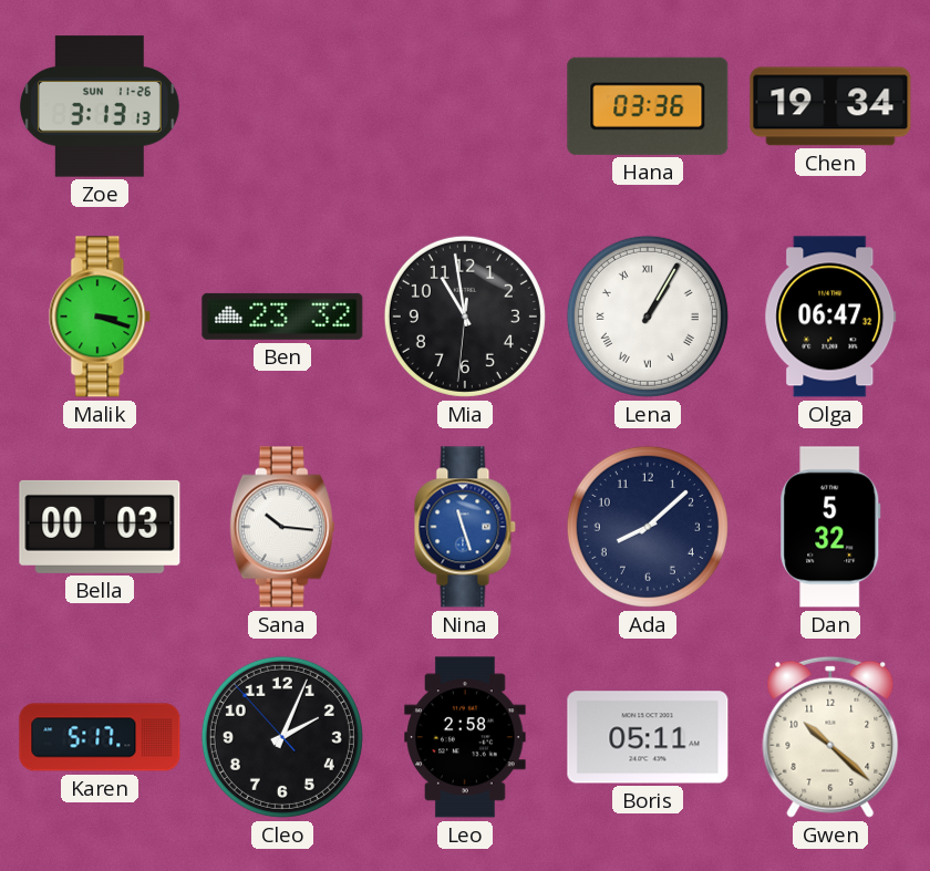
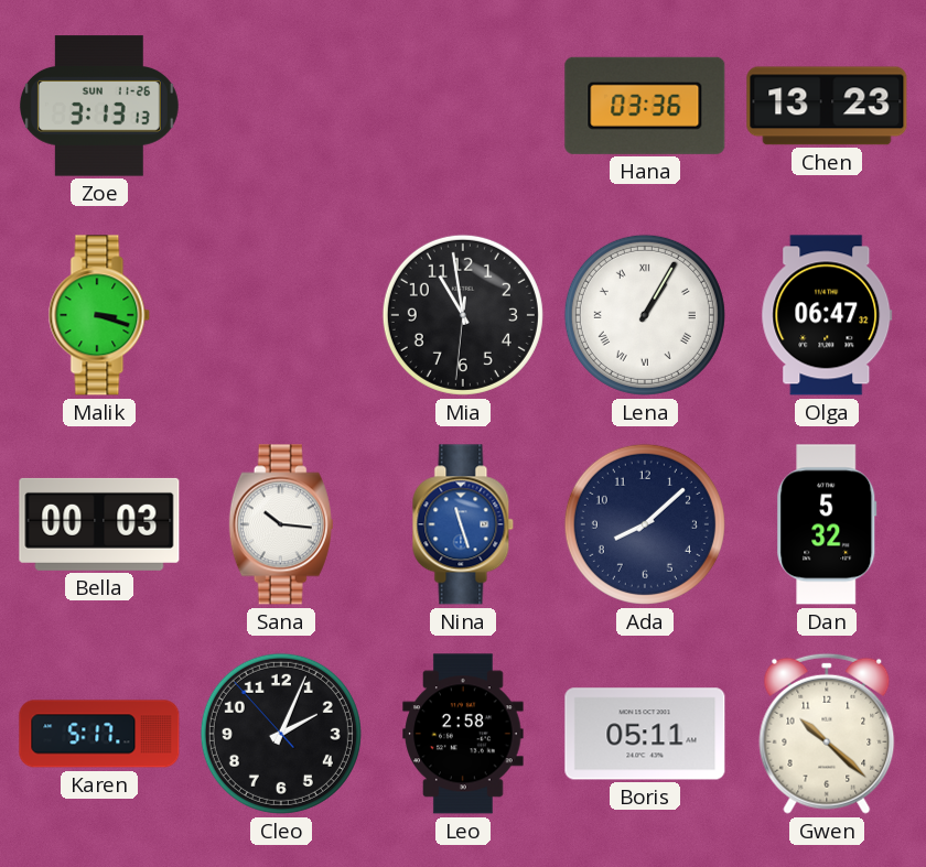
Chen: 19:34 -> 13:23
Ben: 23:32 -> none
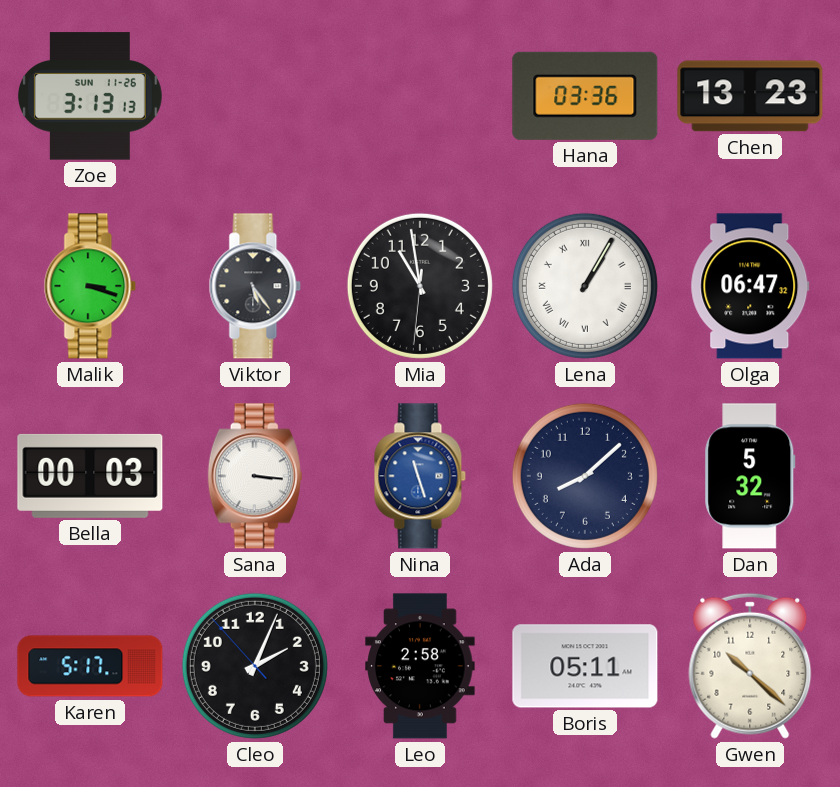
Viktor: none -> 5:24
Sana: 10:16 -> 3:16
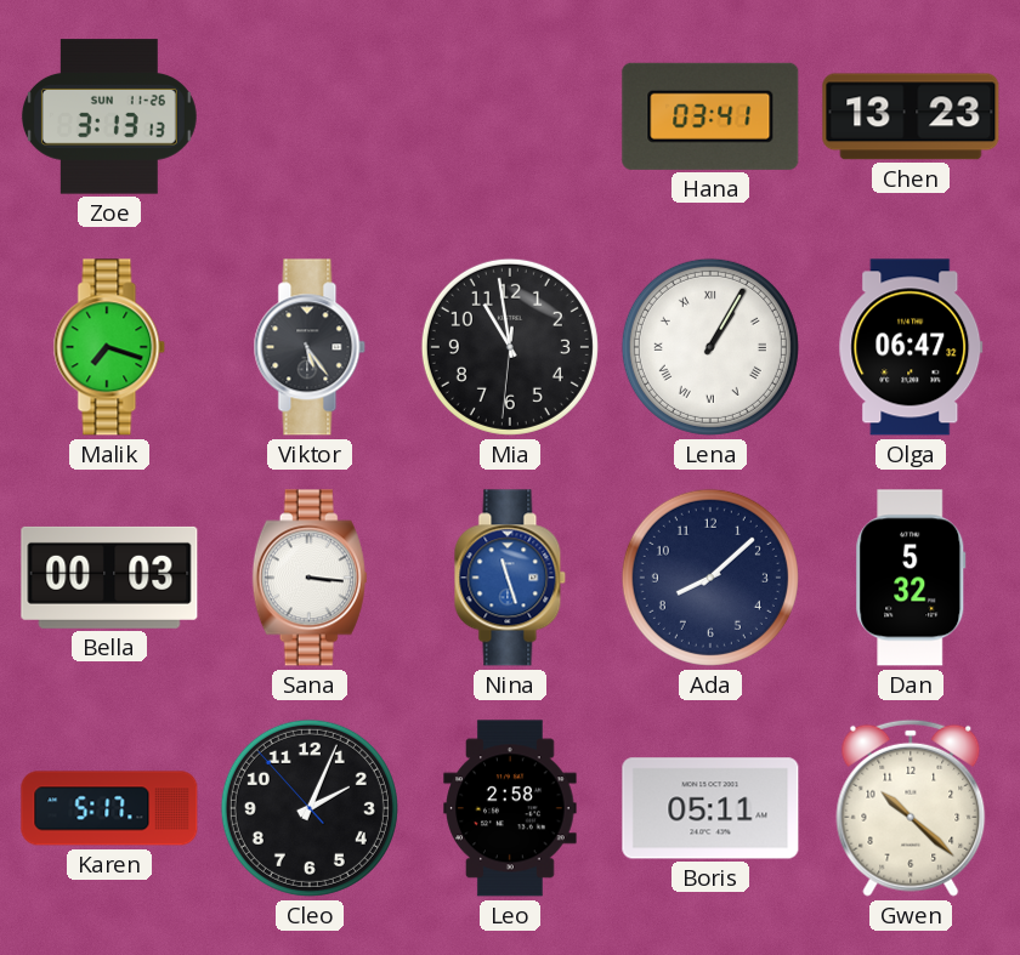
Hana: 03:36 -> 03:41
Malik: 3:18 -> 7:18
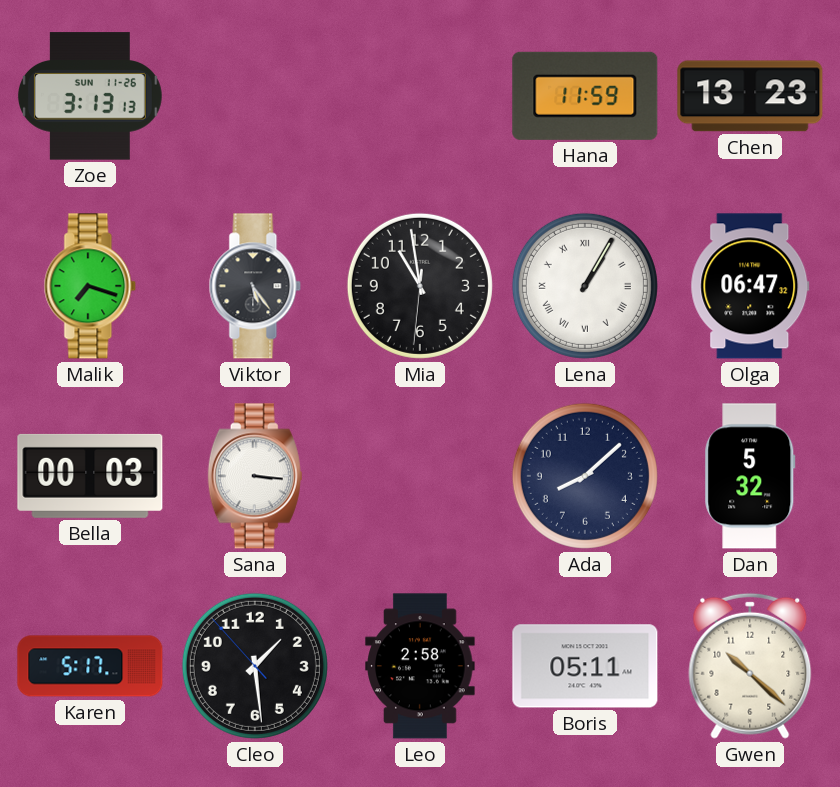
Hana: 03:41 -> 11:59
Nina: 11:27 -> none
Cleo: 2:03 -> 1:28
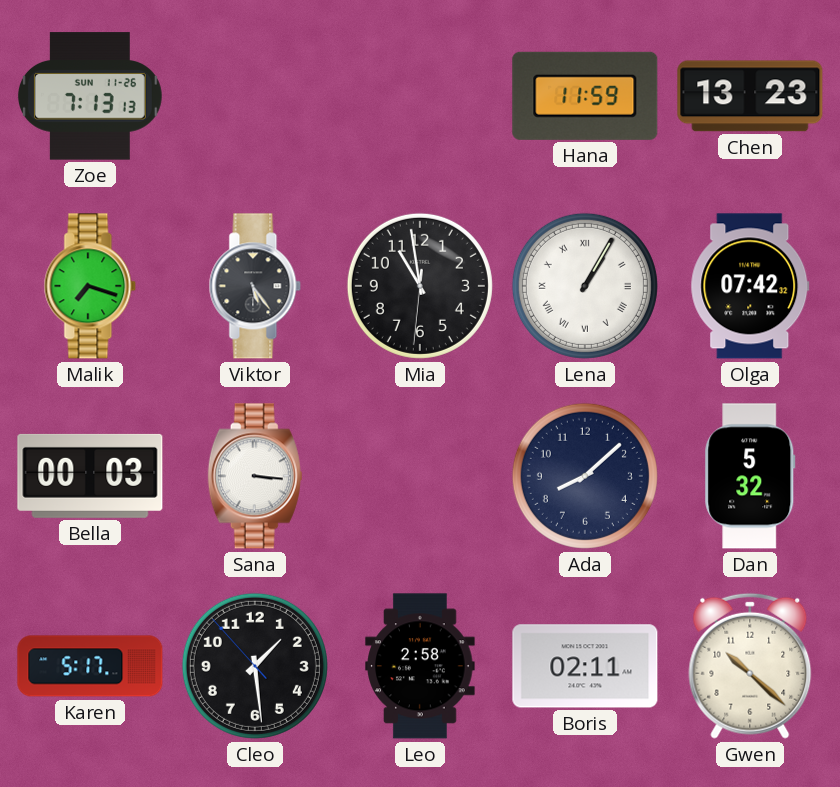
Zoe: 3:13 -> 7:13
Olga: 06:47 -> 07:42
Boris: 05:11 -> 02:11
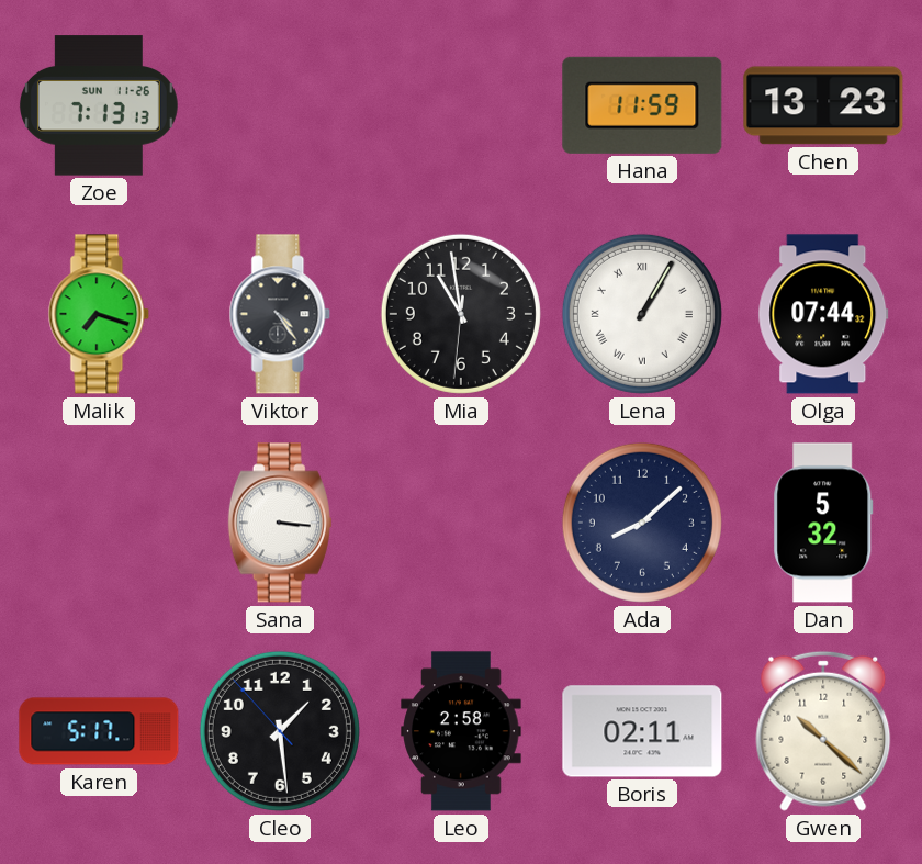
Viktor: 5:24 -> 4:24
Olga: 07:42 -> 07:44
Bella: 00:03 -> none
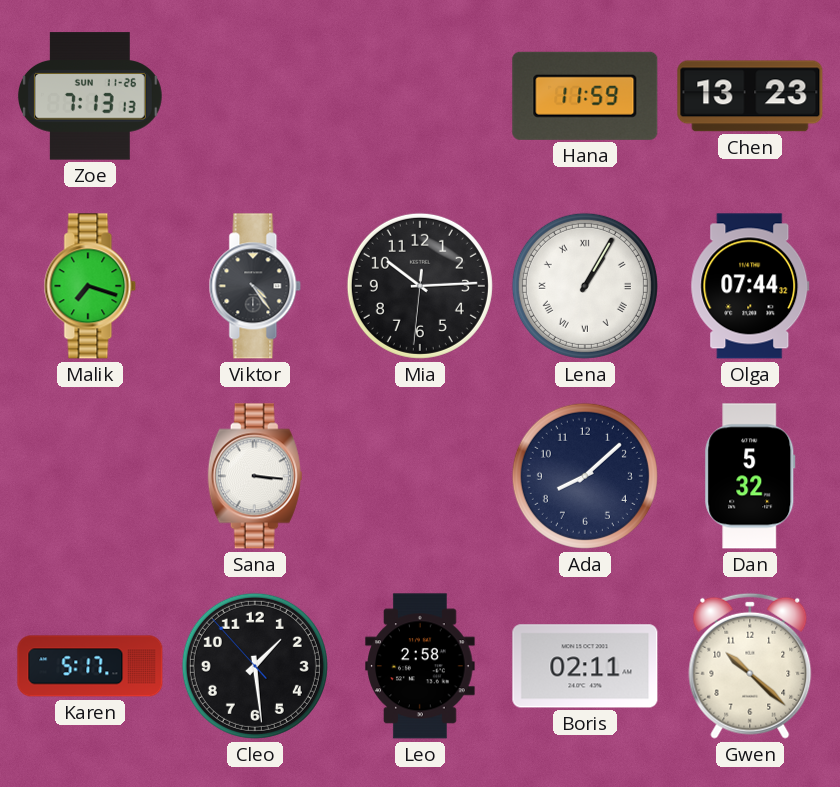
Mia: 10:58 -> 10:14
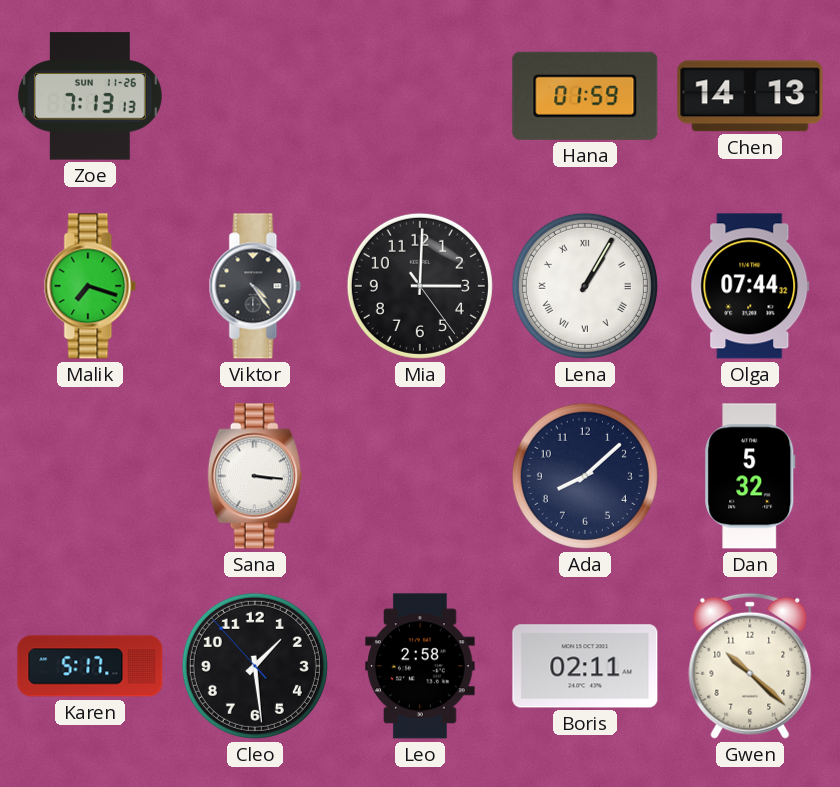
Hana: 11:59 -> 01:59
Chen: 13:23 -> 14:13
Mia: 10:14 -> 3:00
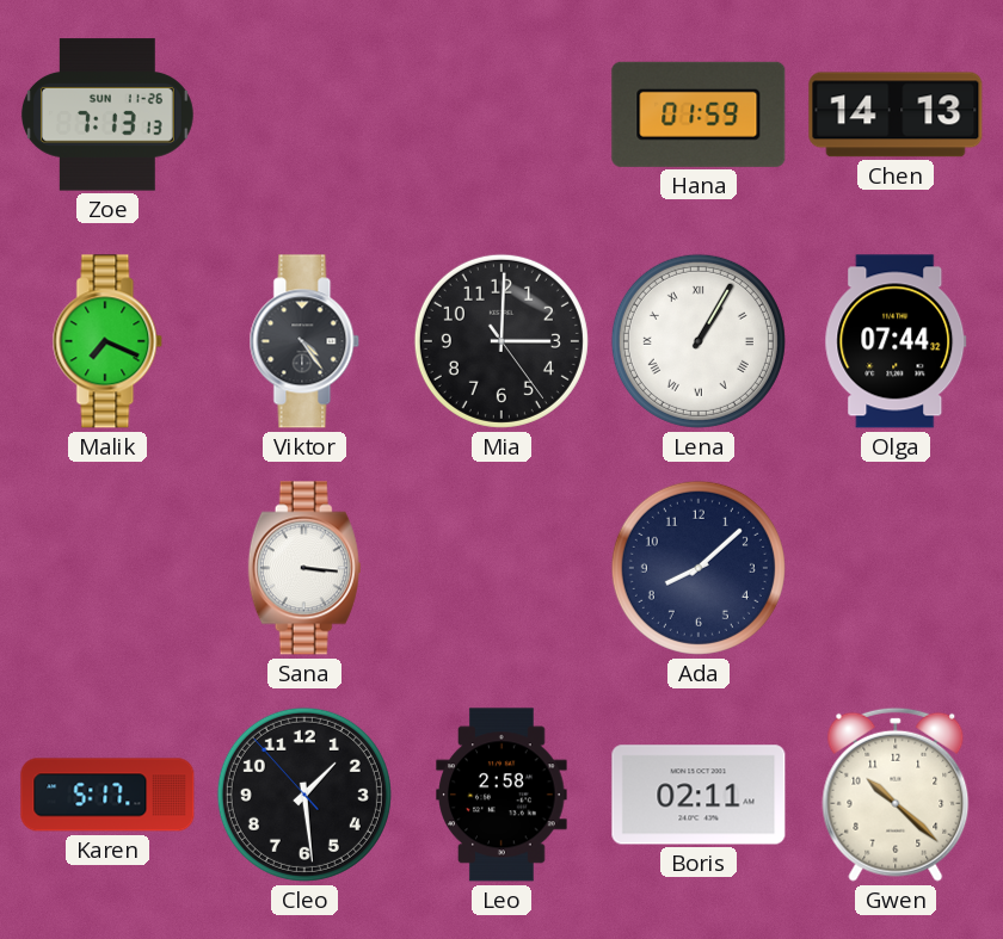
Malik: 7:18 -> 7:19
Dan: 5:32 -> none
